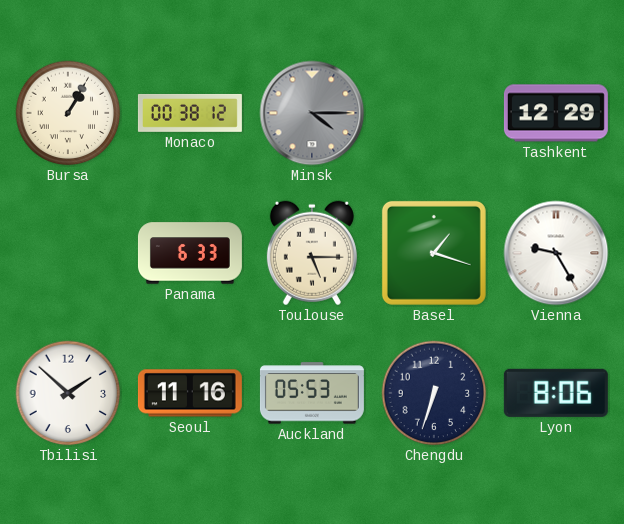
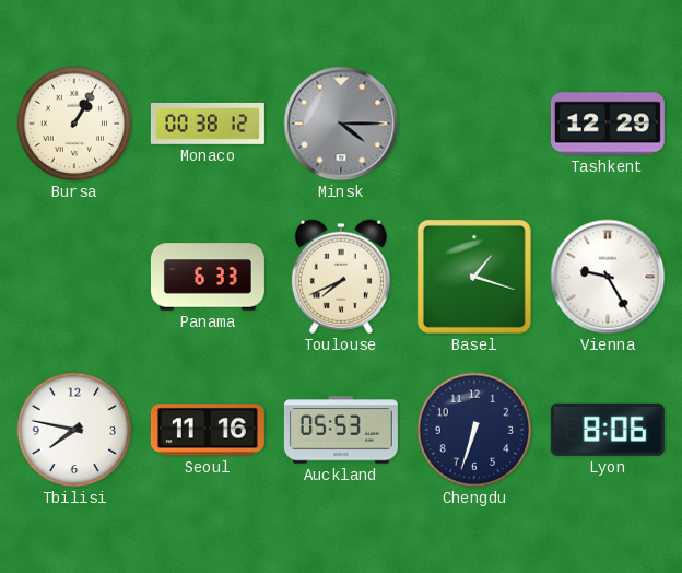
Toulouse: 5:15 -> 7:41
Tbilisi: 1:52 -> 7:47
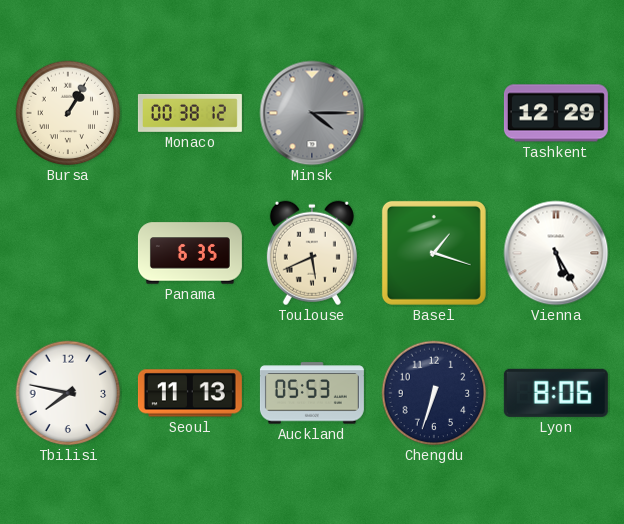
Panama: 6:33 -> 6:35
Toulouse: 7:41 -> 5:41
Vienna: 9:25 -> 5:25
Seoul: 11:16 -> 11:13
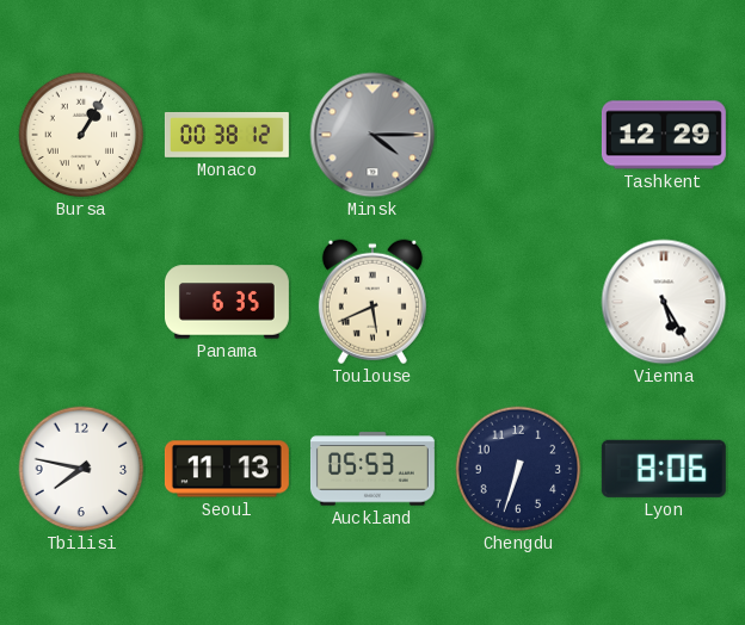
Basel: 1:18 -> none
